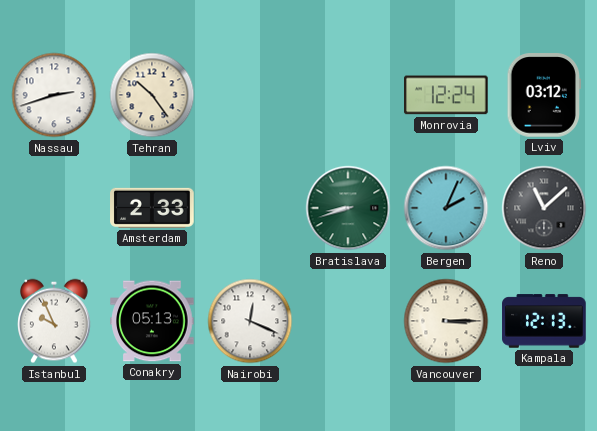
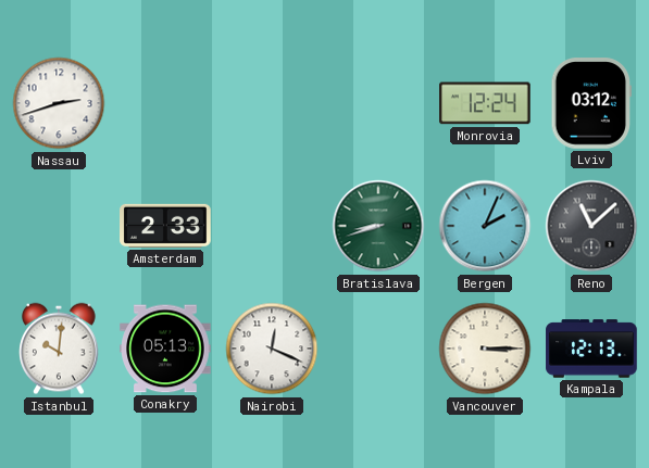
Tehran: 10:24 -> none
Istanbul: 9:56 -> 10:01
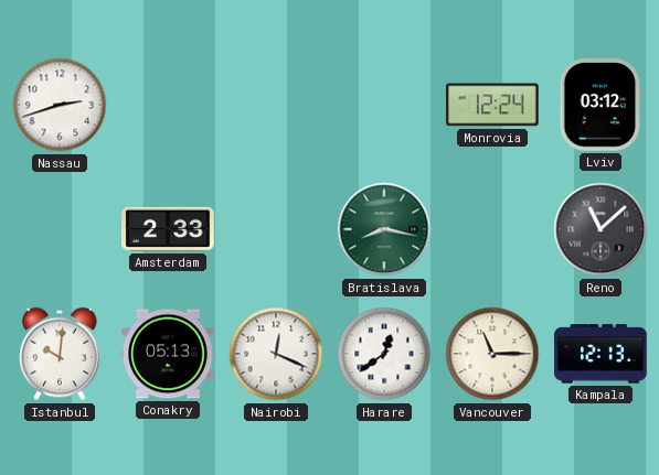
Bratislava: 8:42 -> 8:17
Bergen: 2:04 -> none
Harare: none -> 12:39
Vancouver: 3:15 -> 11:15
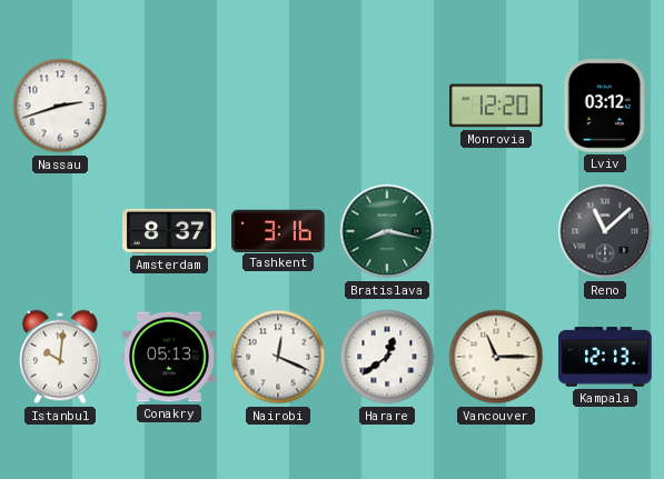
Monrovia: 12:24 -> 12:20
Amsterdam: 2:33 -> 8:37
Tashkent: none -> 3:16
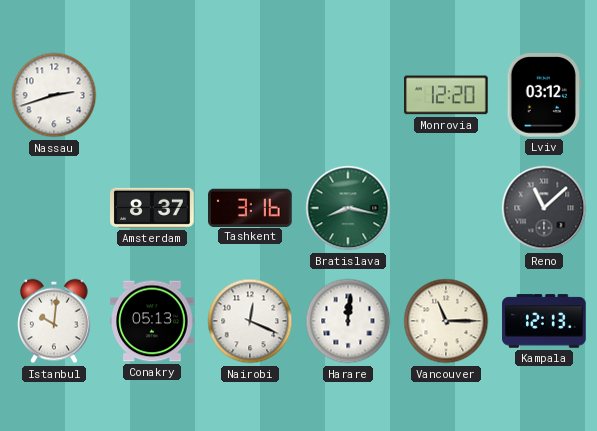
Harare: 12:39 -> 12:01
